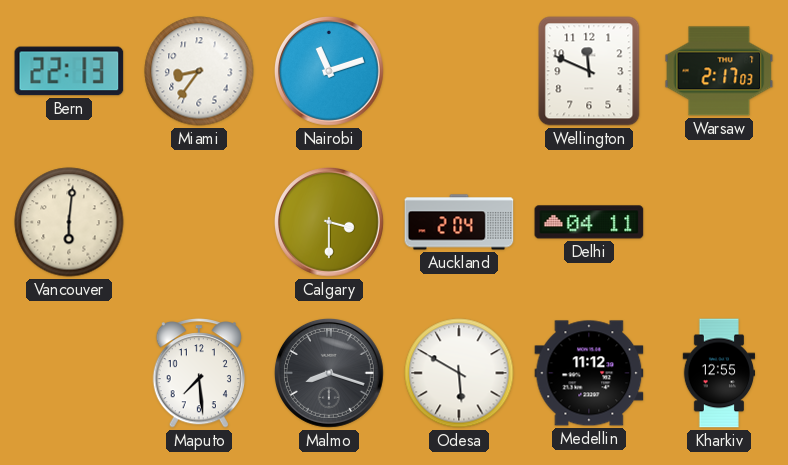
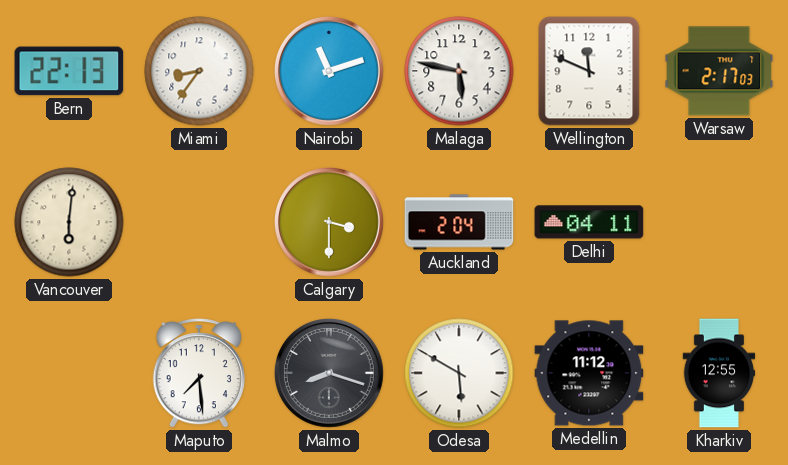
Malaga: none -> 5:47
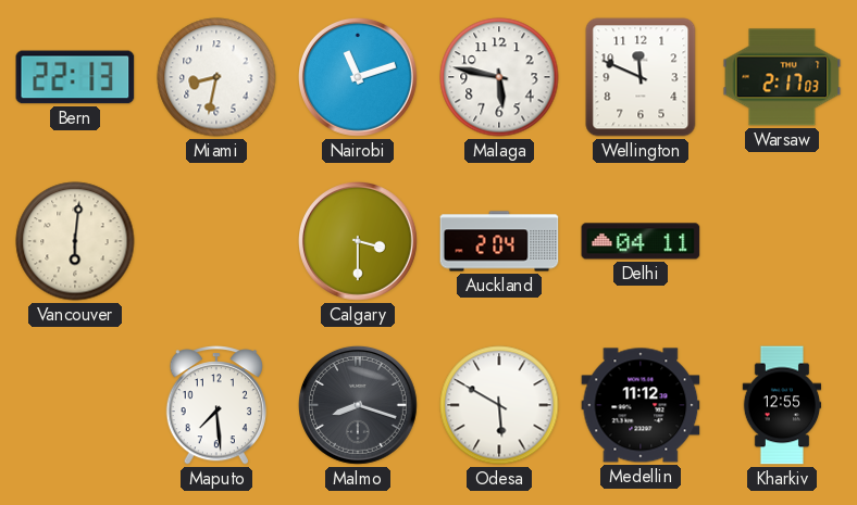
Miami: 8:36 -> 8:32
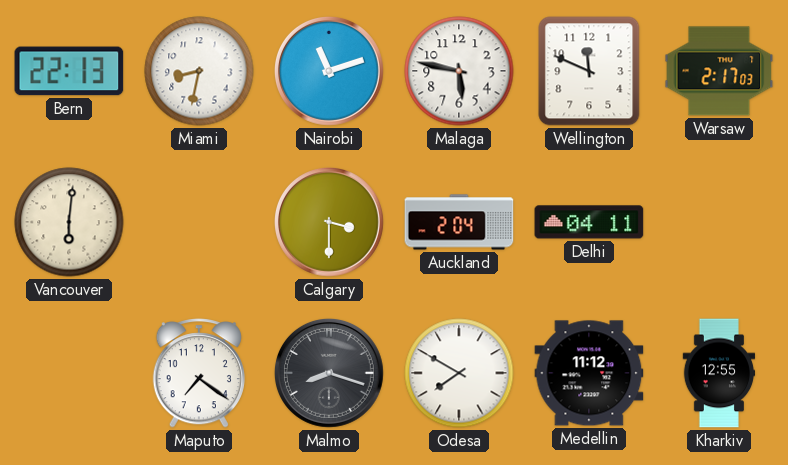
Maputo: 7:29 -> 7:21
Odesa: 5:50 -> 7:50
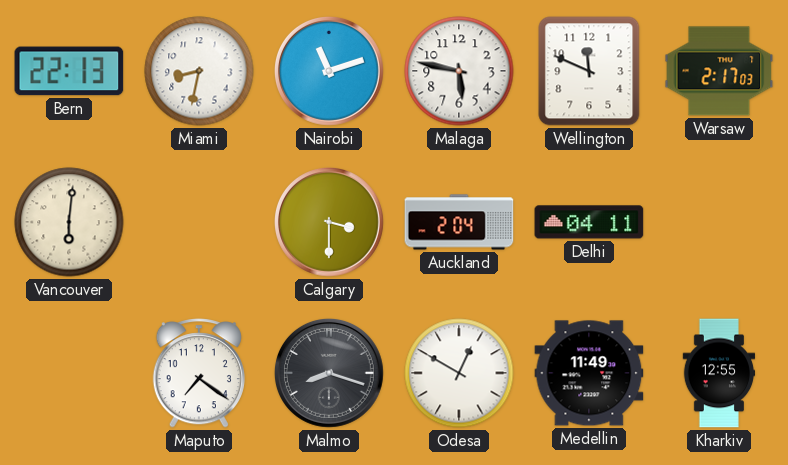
Odesa: 7:50 -> 12:50
Medellin: 11:12 -> 11:49
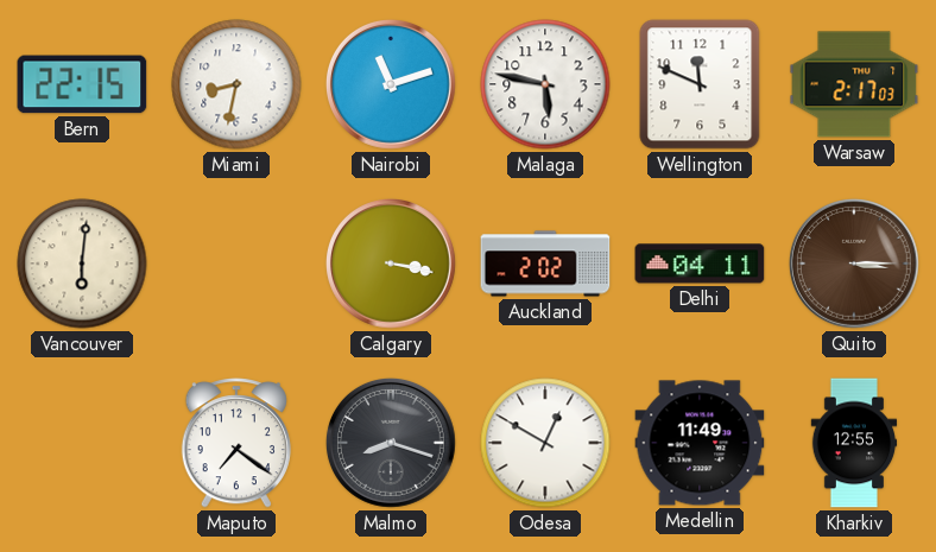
Bern: 22:13 -> 22:15
Calgary: 3:30 -> 3:17
Auckland: 2:04 -> 2:02
Quito: none -> 3:15
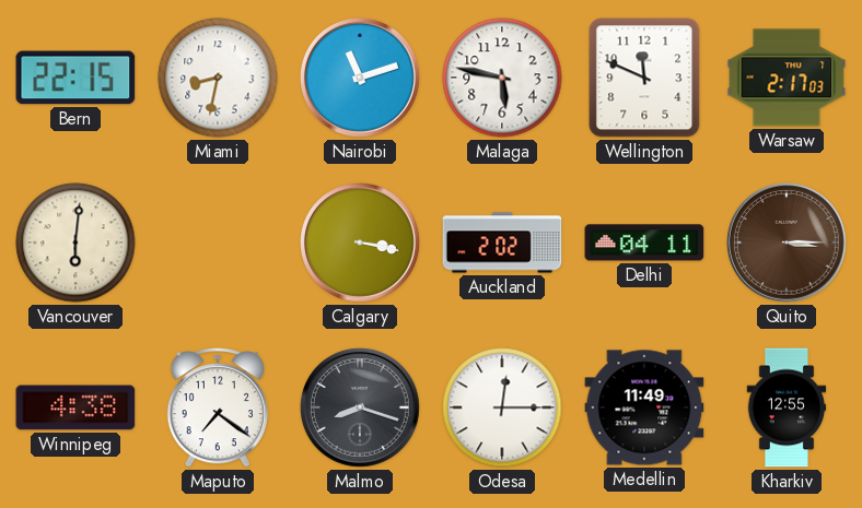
Winnipeg: none -> 4:38
Odesa: 12:50 -> 12:15
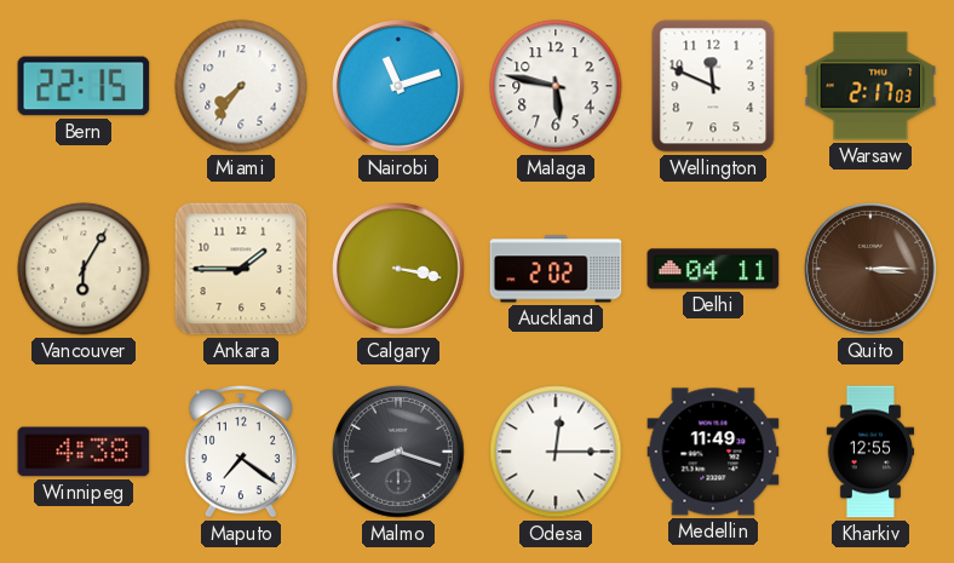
Miami: 8:32 -> 7:36
Vancouver: 6:01 -> 6:05
Ankara: none -> 1:45
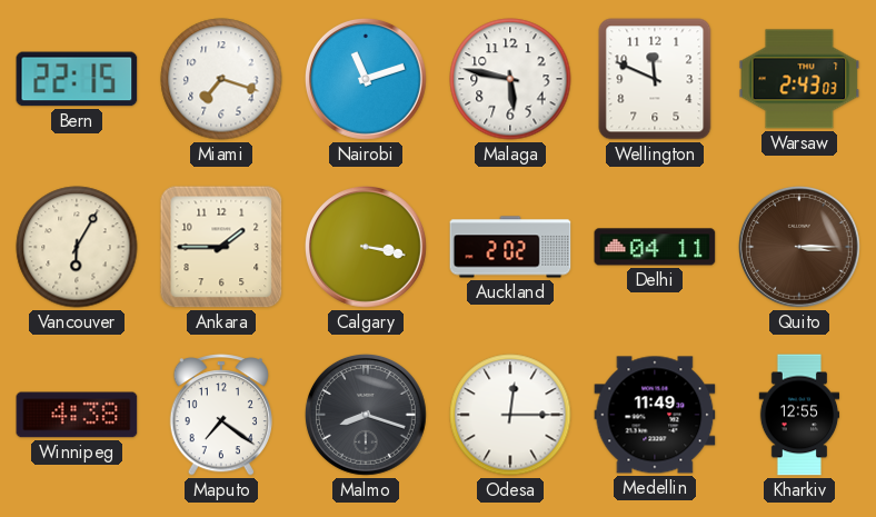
Miami: 7:36 -> 7:18
Warsaw: 2:17 -> 2:43
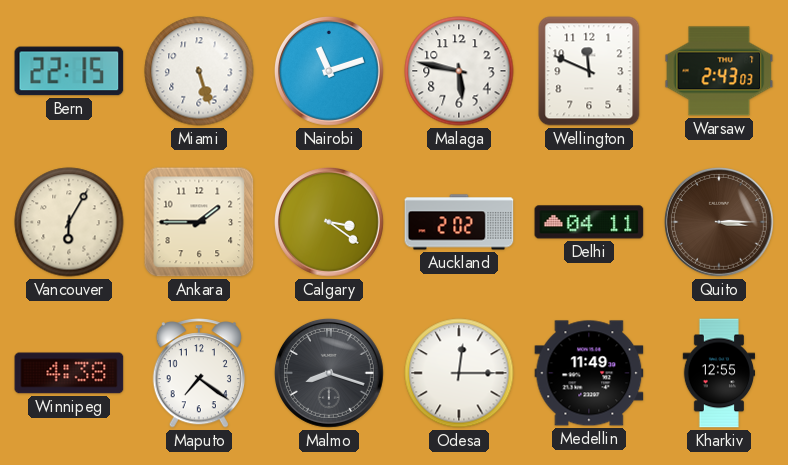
Miami: 7:18 -> 5:27
Calgary: 3:17 -> 3:21
